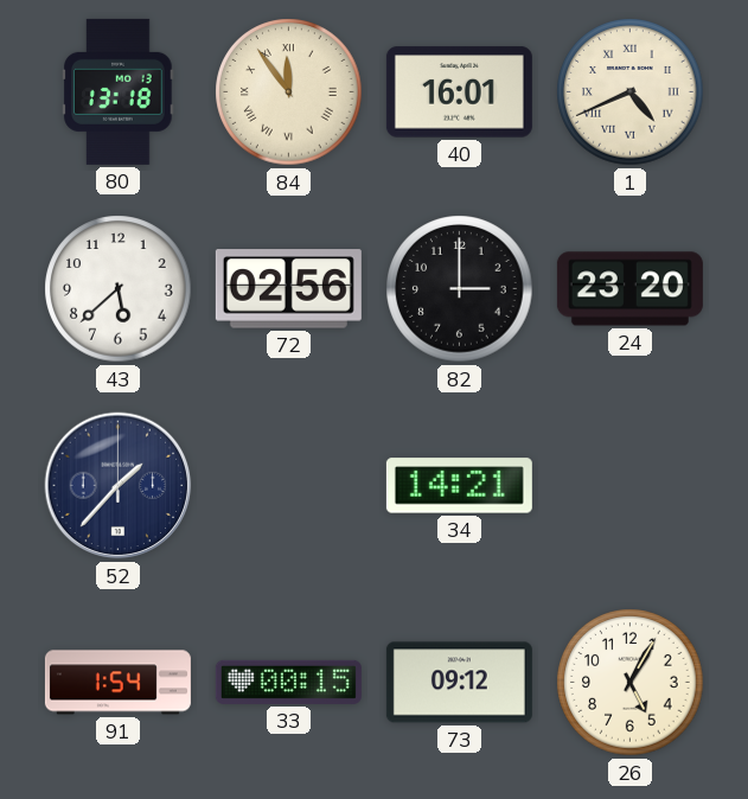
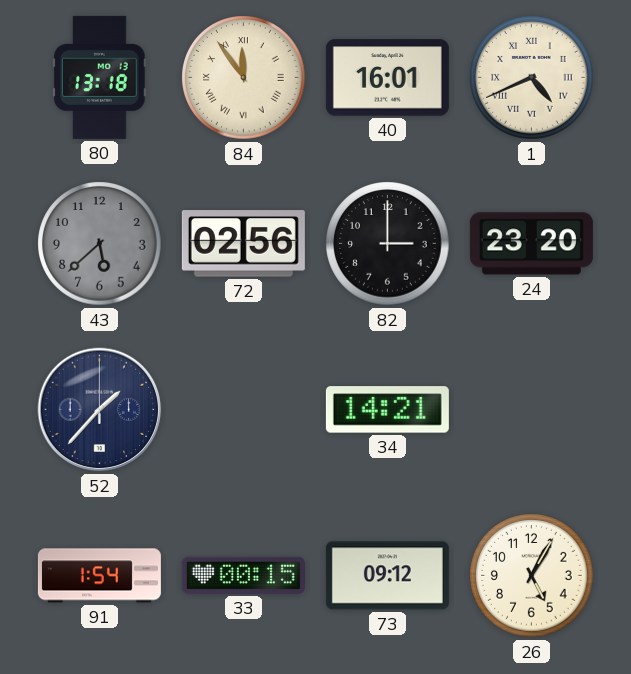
43 dial: white -> grey
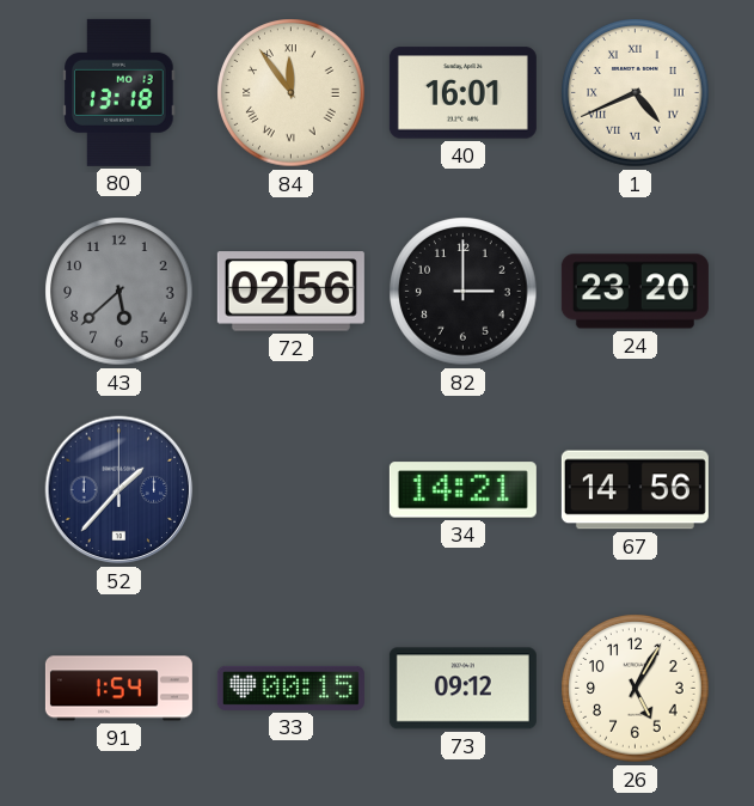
67: none -> 14:56
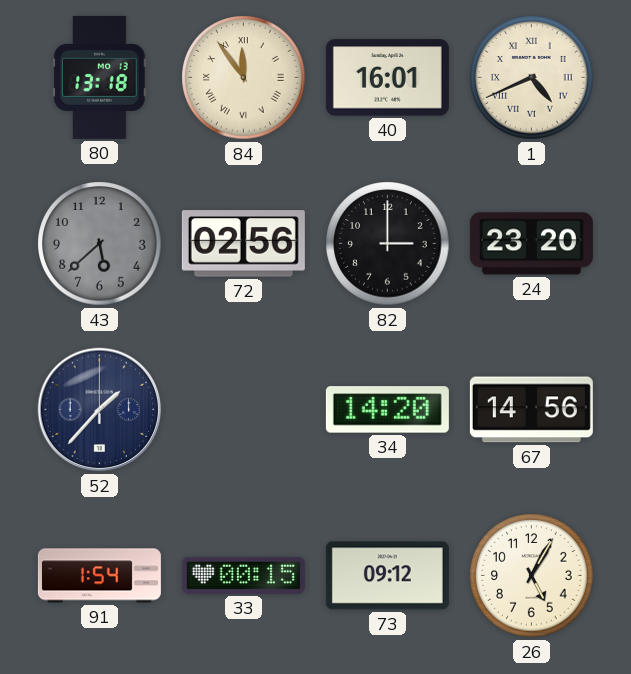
34: 14:21 -> 14:20
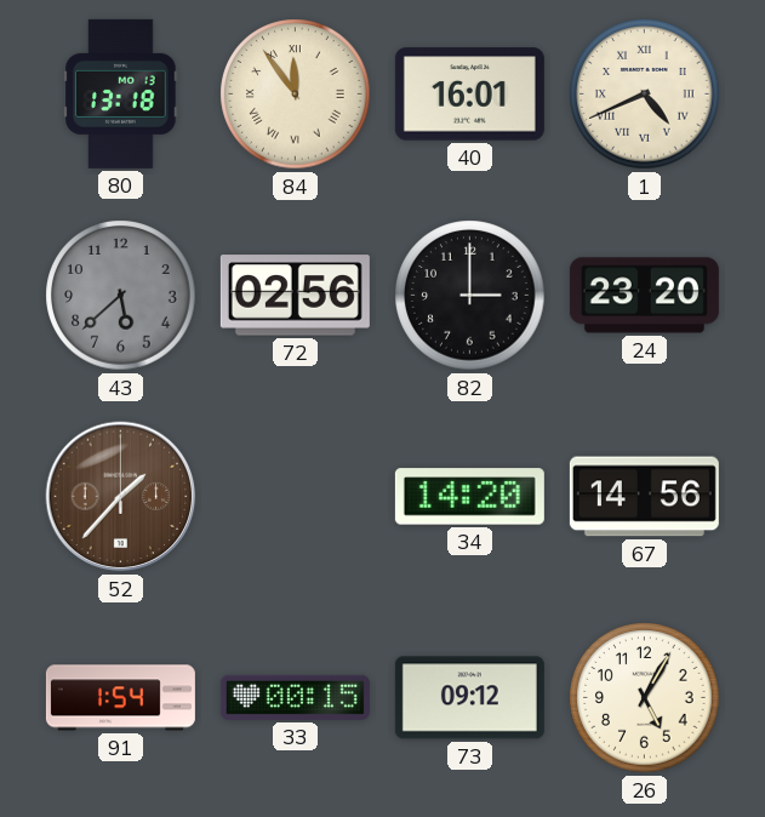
52 dial: navy -> brown
